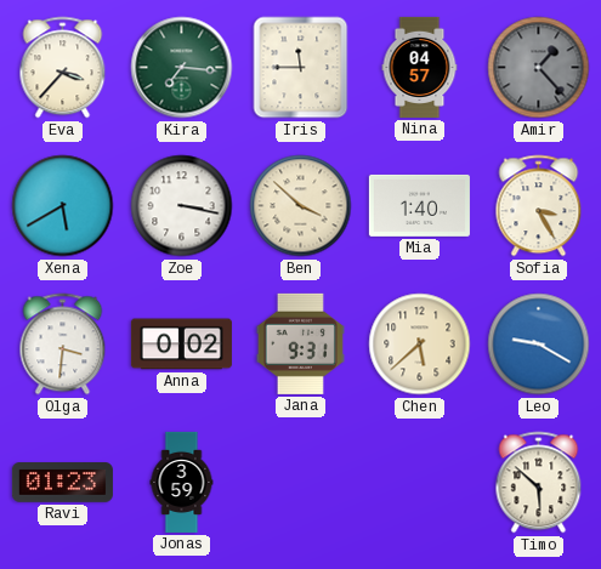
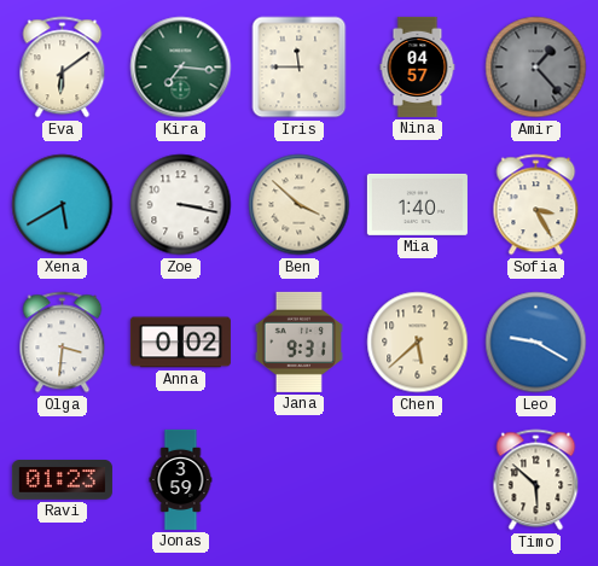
Eva: 3:37 -> 6:09
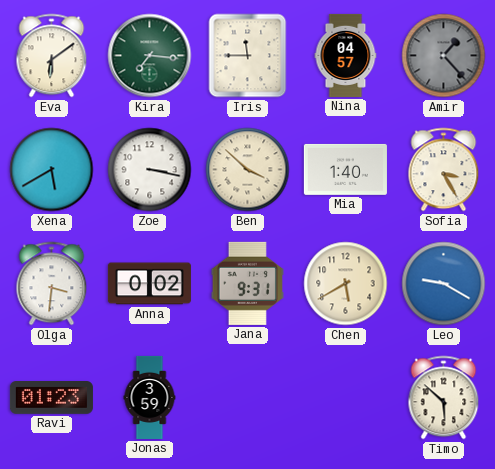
Chen: 5:38 -> 5:40
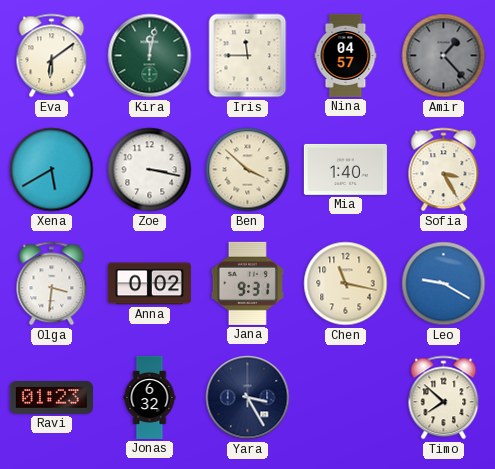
Kira: 7:16 -> 12:02
Chen: 5:40 -> 11:17
Jonas: 3:59 -> 6:32
Yara: none -> 3:25
Timo: 5:52 -> 7:52
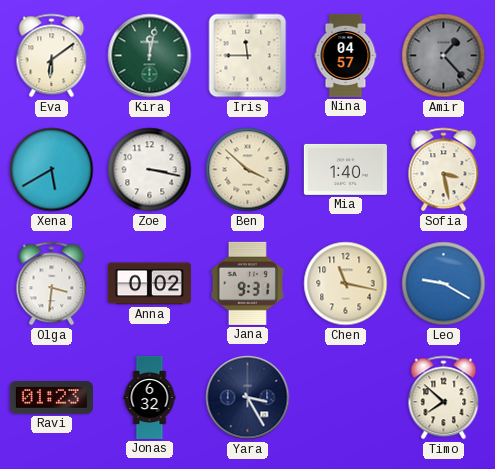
Sofia: 3:25 -> 3:28
